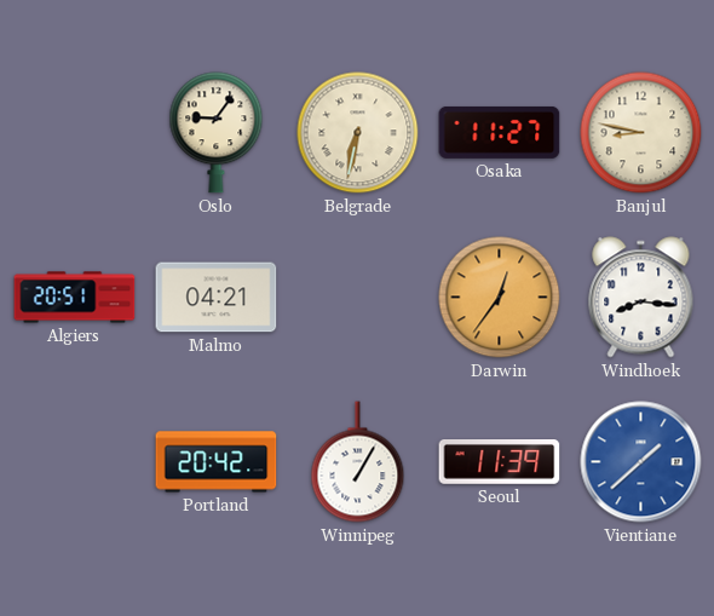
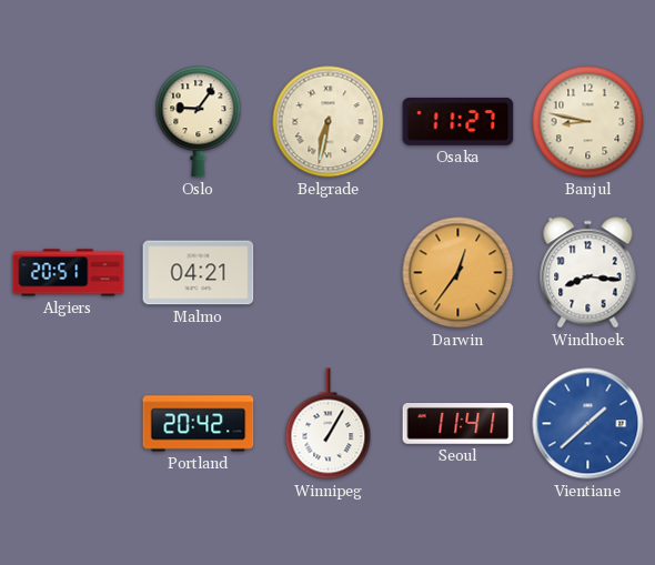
Seoul: 11:39 -> 11:41
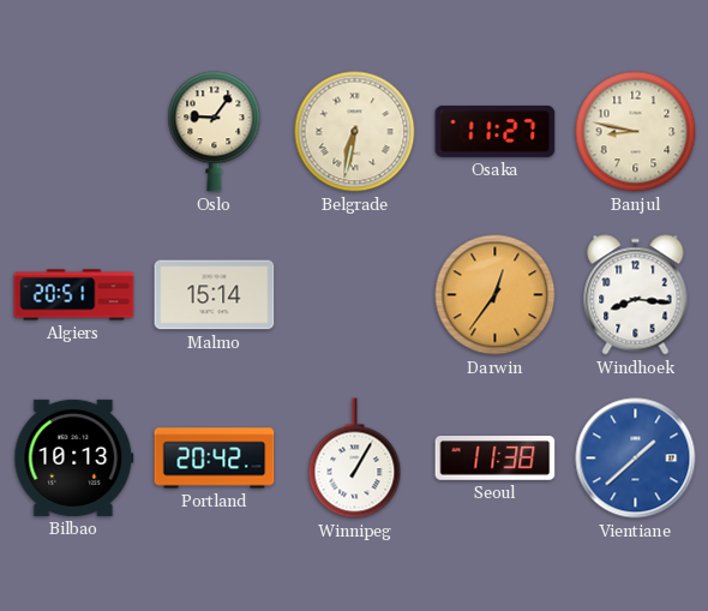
Malmo: 04:21 -> 15:14
Bilbao: none -> 10:13
Seoul: 11:41 -> 11:38
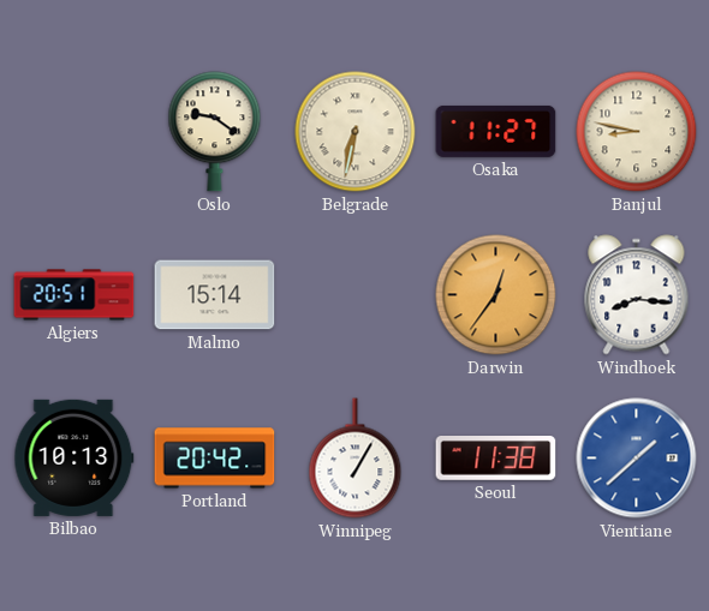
Oslo: 9:06 -> 9:21
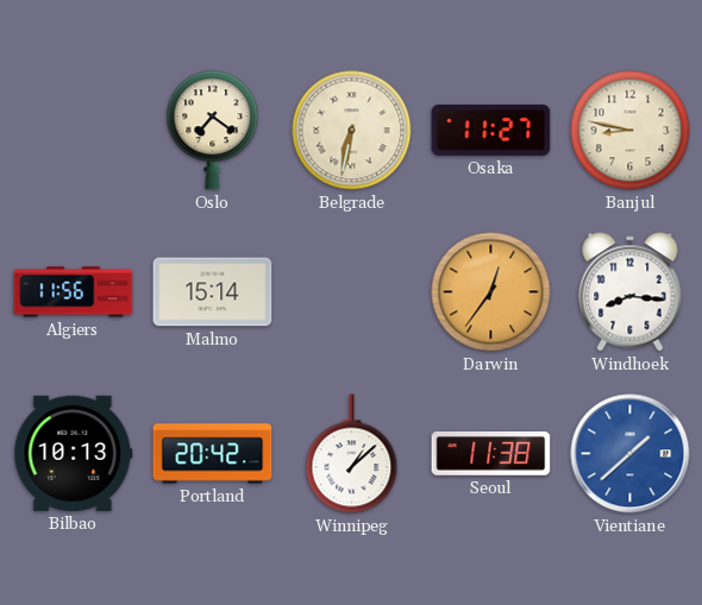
Oslo: 9:21 -> 7:21
Algiers: 20:51 -> 11:56
Winnipeg: 1:05 -> 1:08
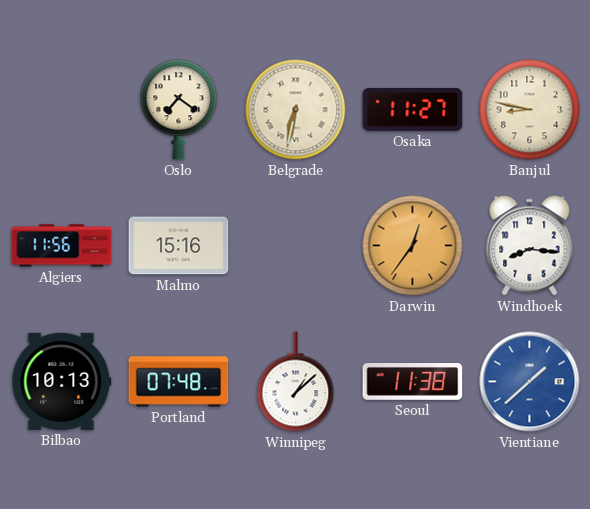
Malmo: 15:14 -> 15:16
Portland: 20:42 -> 07:48
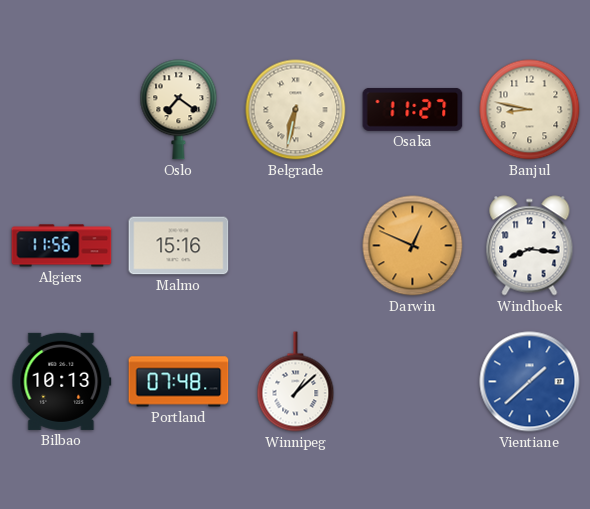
Darwin: 12:36 -> 12:49
Seoul: 11:38 -> none
